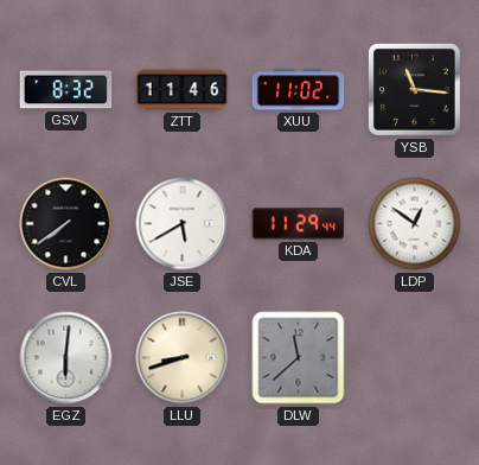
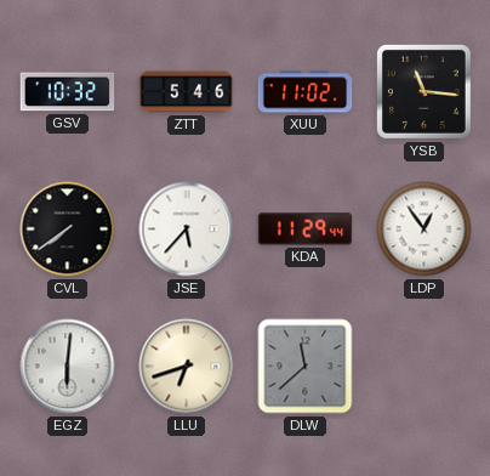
GSV: 8:32 -> 10:32
ZTT: 11:46 -> 5:46
JSE: 5:40 -> 5:37
LDP: 12:51 -> 12:54
LLU: 8:42 -> 6:42
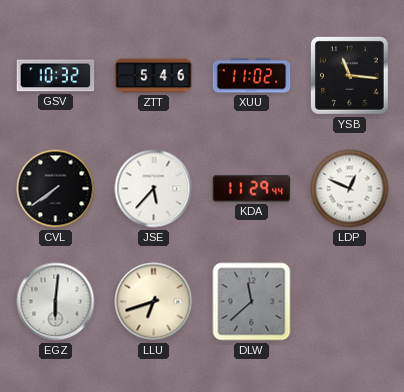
LDP: 12:54 -> 12:49
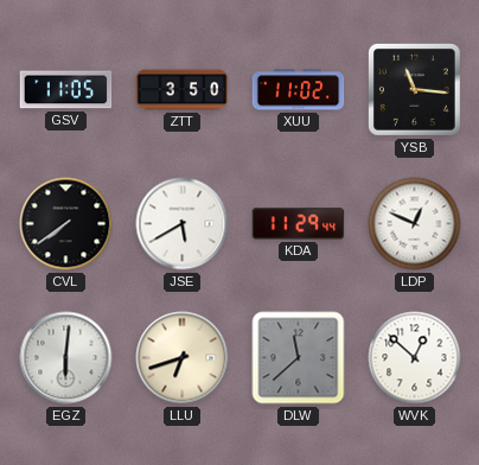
GSV: 10:32 -> 11:05
ZTT: 5:46 -> 3:50
JSE: 5:37 -> 5:40
WVK: none -> 12:52
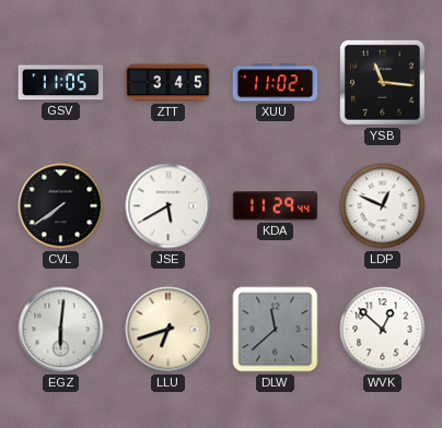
ZTT: 3:50 -> 3:45
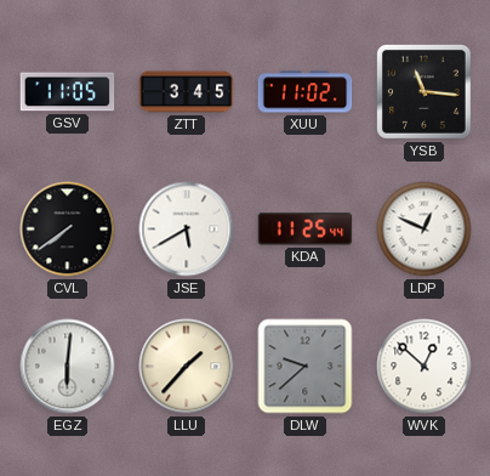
KDA: 11:29 -> 11:25
LLU: 6:42 -> 1:37
DLW: 11:38 -> 9:38
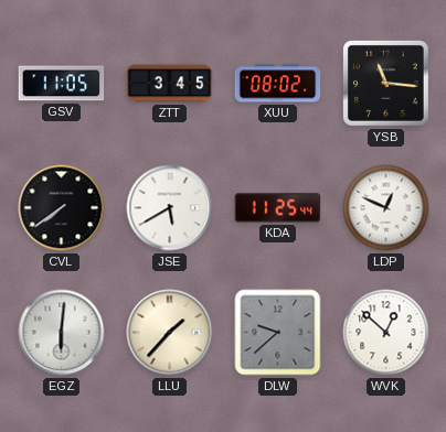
XUU: 11:02 -> 08:02
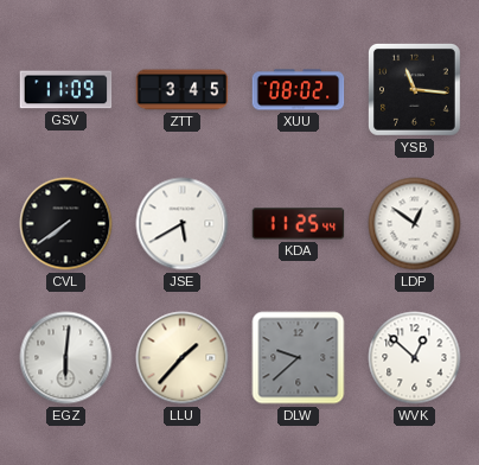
GSV: 11:05 -> 11:09
LDP: 12:49 -> 12:51
